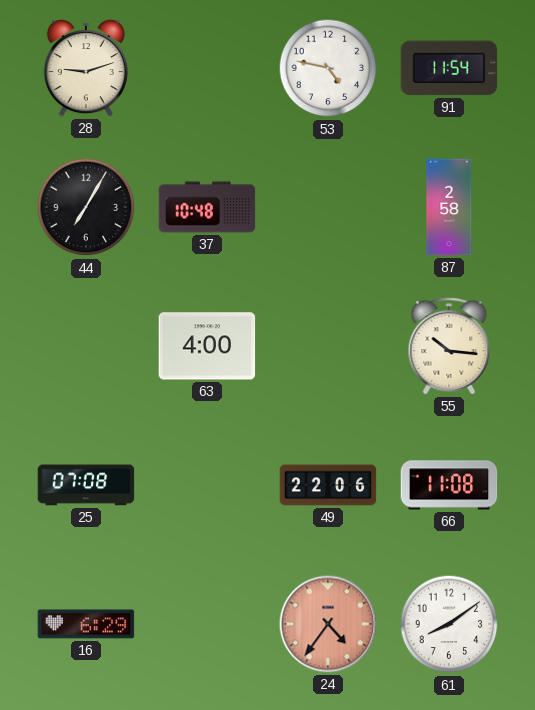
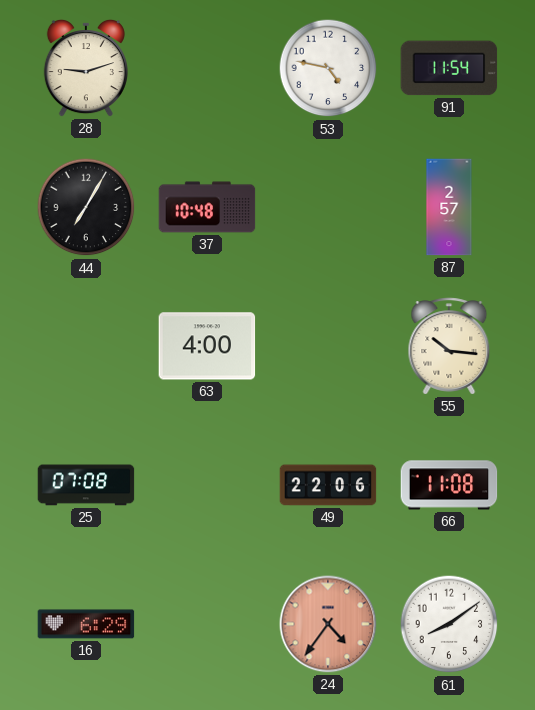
87: 2:58 -> 2:57
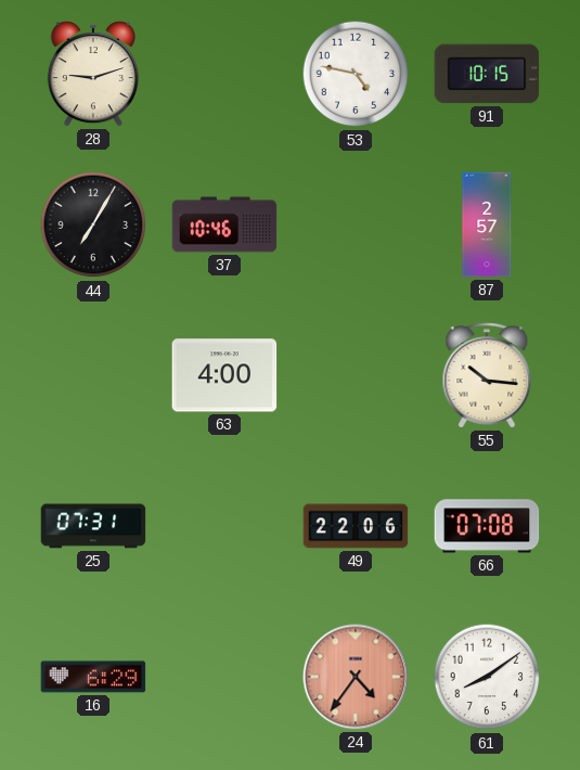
91: 11:54 -> 10:15
37: 10:48 -> 10:46
25: 07:08 -> 07:31
66: 11:08 -> 07:08
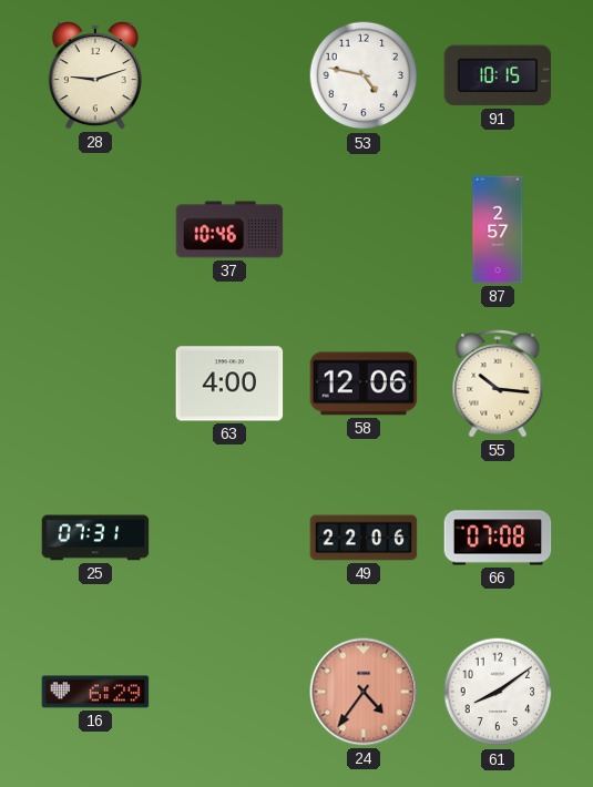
44: 7:05 -> none
58: none -> 12:06
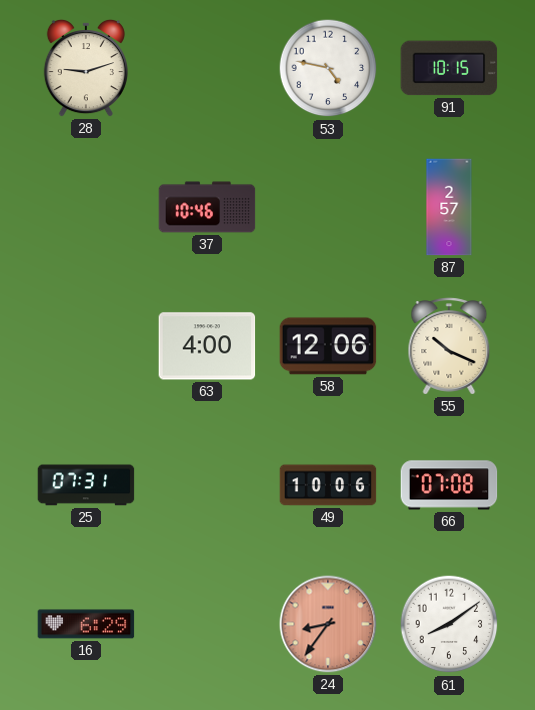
55: 10:16 -> 10:19
49: 22:06 -> 10:06
24: 4:36 -> 8:36
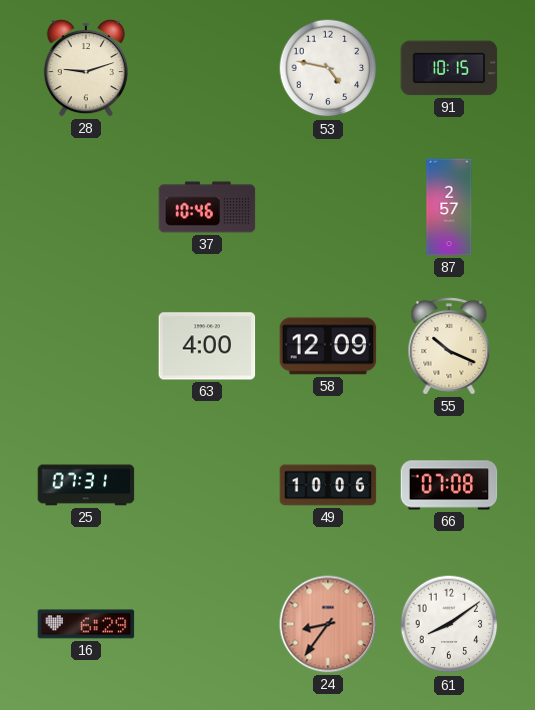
58: 12:06 -> 12:09
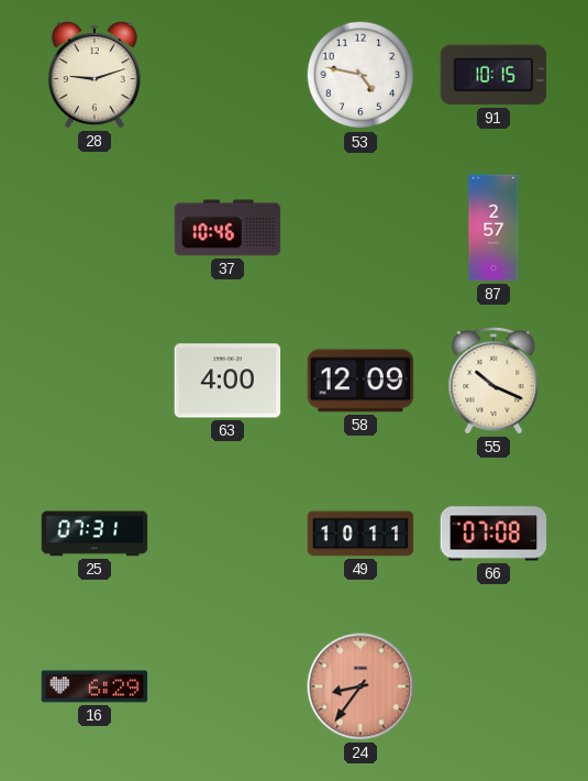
49: 10:06 -> 10:11
61: 8:09 -> none
